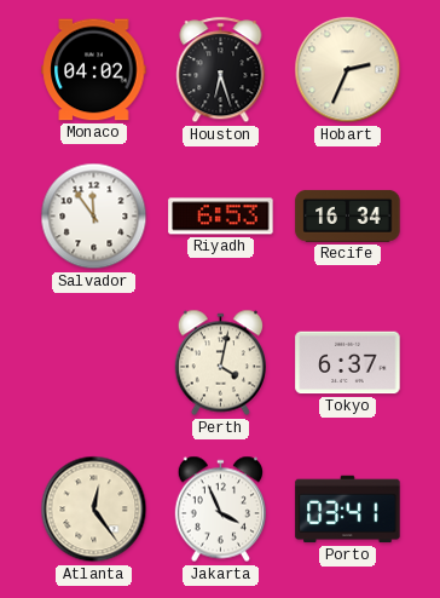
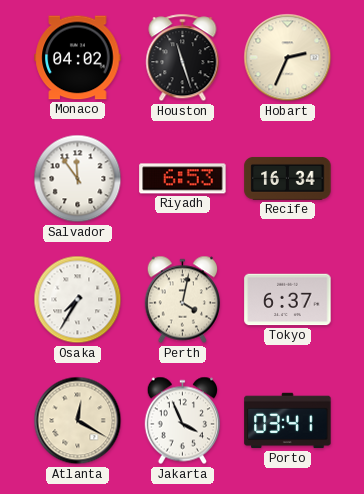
Houston: 6:27 -> 11:27
Osaka: none -> 7:35
Atlanta: 12:24 -> 12:20
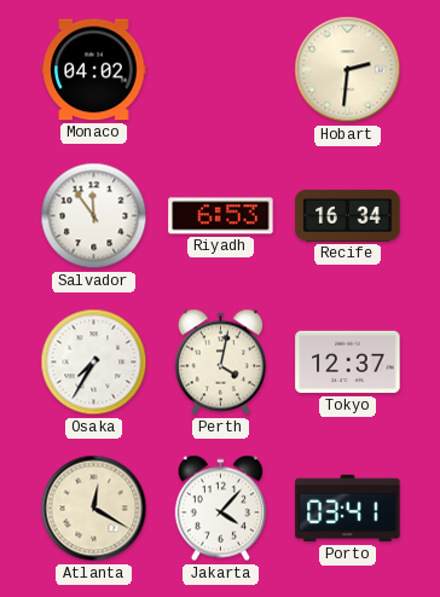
Houston: 11:27 -> none
Hobart: 2:34 -> 2:31
Tokyo: 6:37 -> 12:37
Jakarta: 3:56 -> 4:07
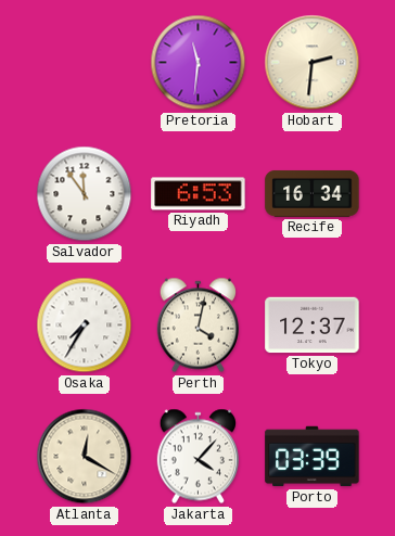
Monaco: 04:02 -> none
Pretoria: none -> 11:31
Porto: 03:41 -> 03:39
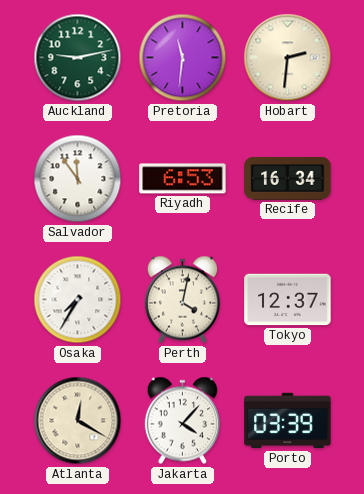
Auckland: none -> 9:13
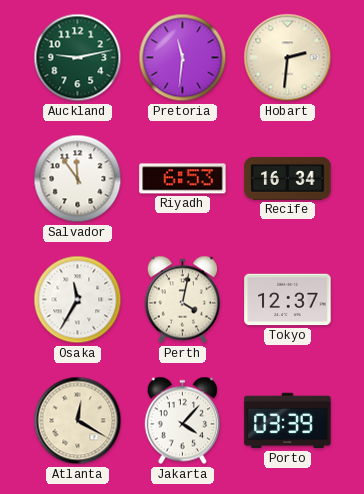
Osaka: 7:35 -> 11:35
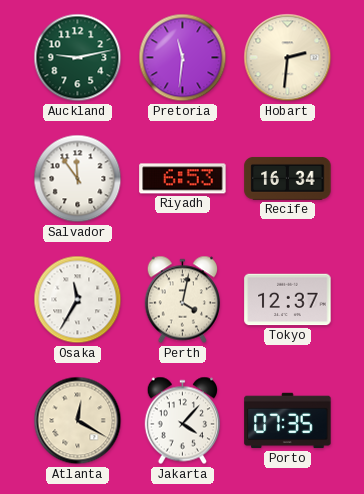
Porto: 03:39 -> 07:35
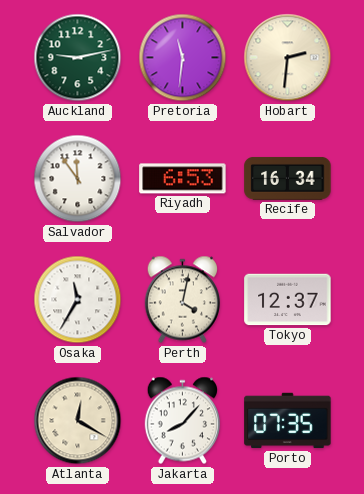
Jakarta: 4:07 -> 8:07
